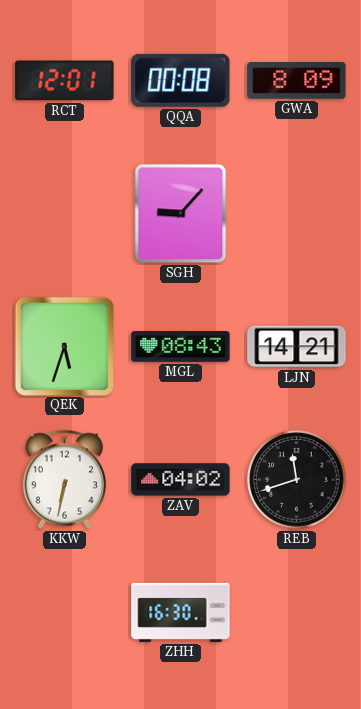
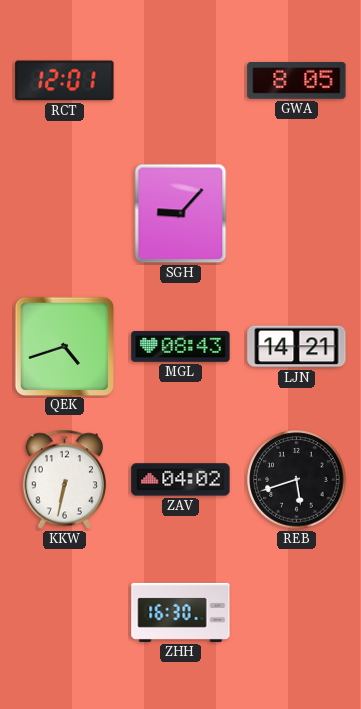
QQA: 00:08 -> none
GWA: 8:09 -> 8:05
QEK: 5:33 -> 4:42
REB: 11:42 -> 5:42
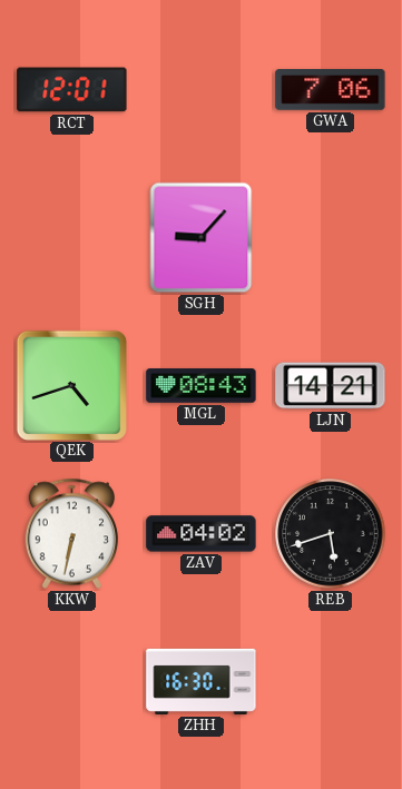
GWA: 8:05 -> 7:06
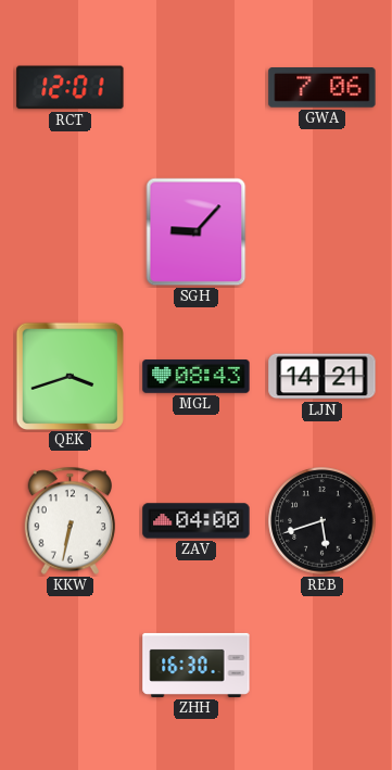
QEK: 4:42 -> 3:42
ZAV: 04:02 -> 04:00
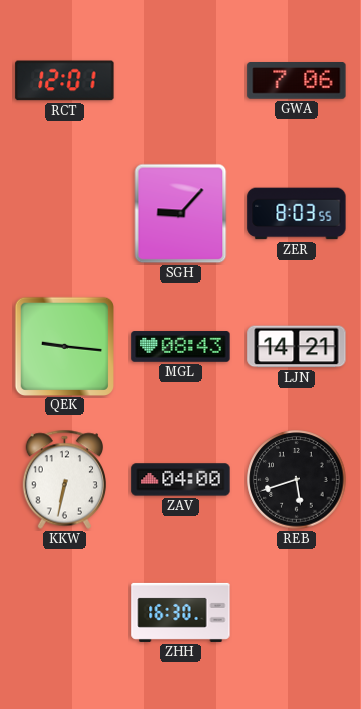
ZER: none -> 8:03
QEK: 3:42 -> 9:16
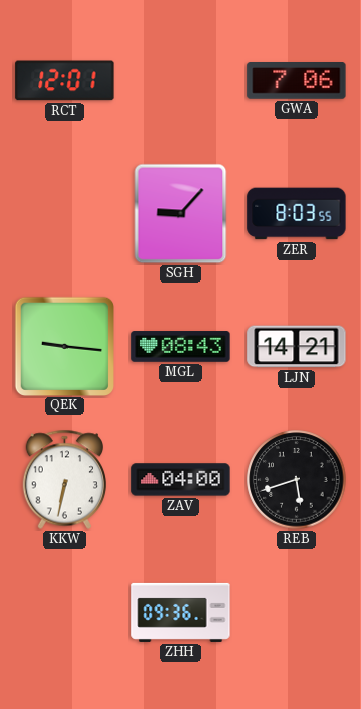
ZHH: 16:30 -> 09:36
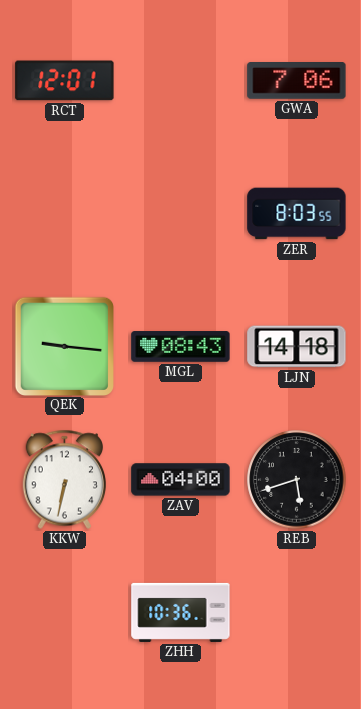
SGH: 9:07 -> none
LJN: 14:21 -> 14:18
ZHH: 09:36 -> 10:36
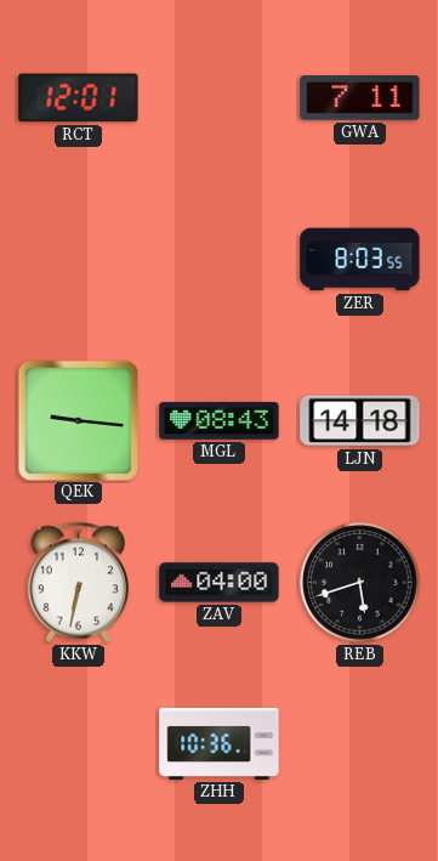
GWA: 7:06 -> 7:11
